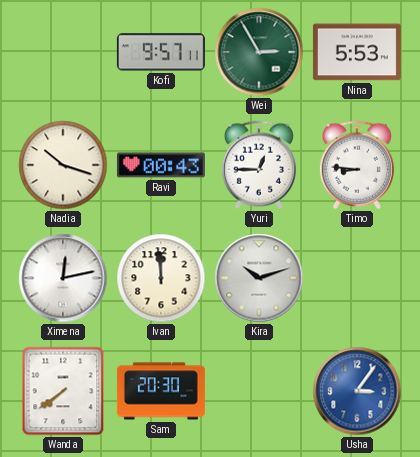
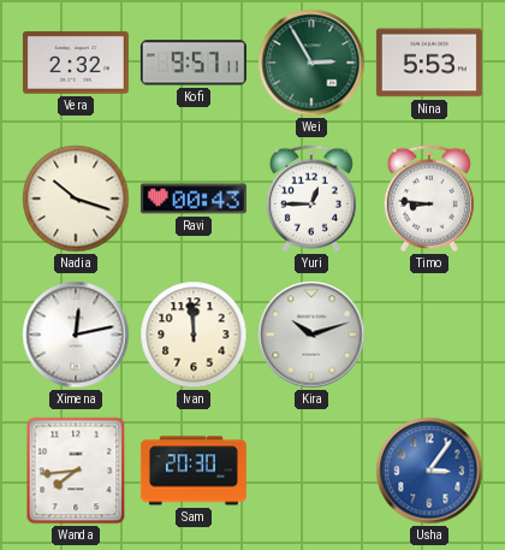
Vera: none -> 2:32
Wanda: 7:39 -> 7:44
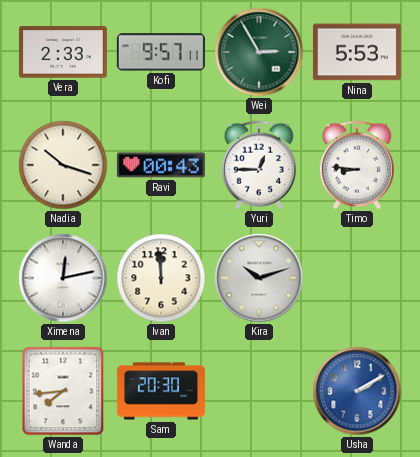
Vera: 2:32 -> 2:33
Usha: 3:06 -> 2:10
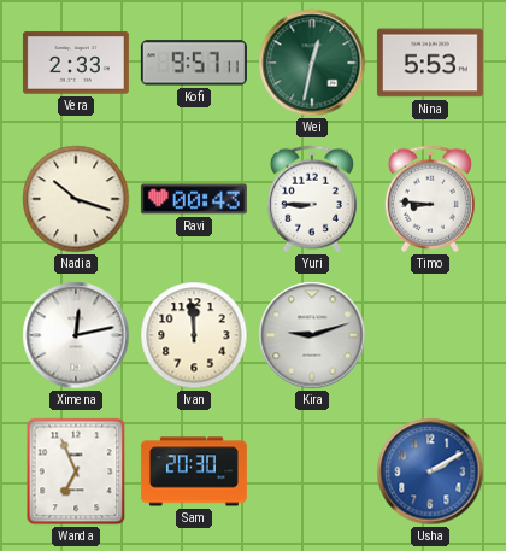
Wei: 2:55 -> 12:32
Yuri: 12:45 -> 8:45
Kira: 10:12 -> 9:12
Wanda: 7:44 -> 6:56
